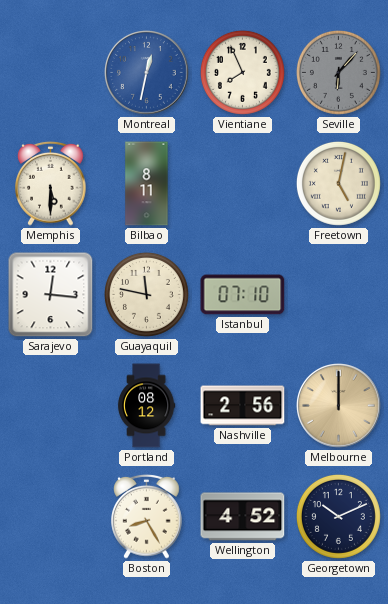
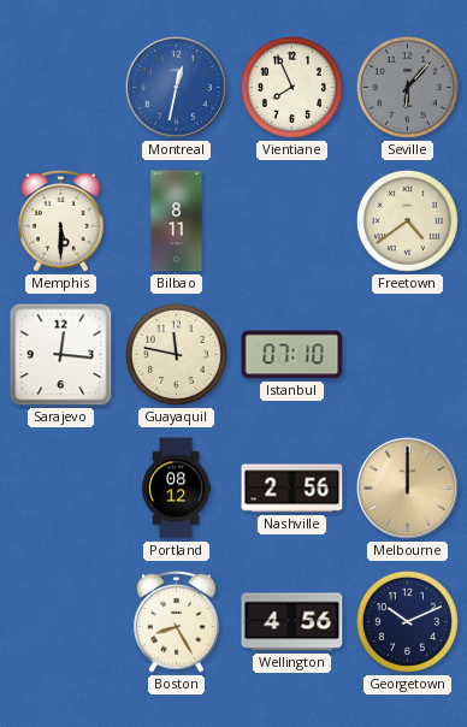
Freetown: 5:02 -> 4:39
Wellington: 4:52 -> 4:56
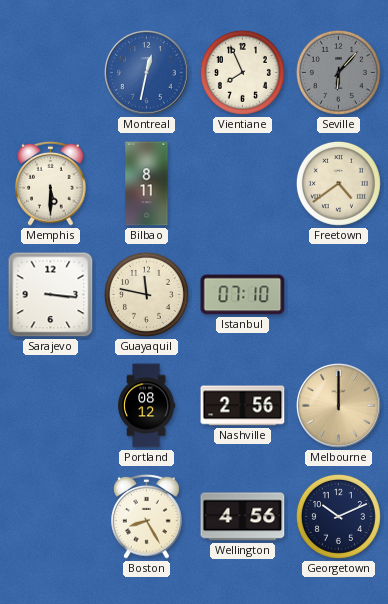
Sarajevo: 12:16 -> 3:16
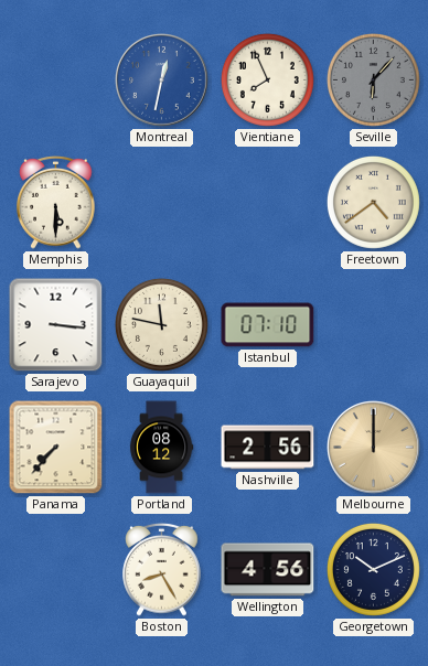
Bilbao: 8:11 -> none
Panama: none -> 7:37
